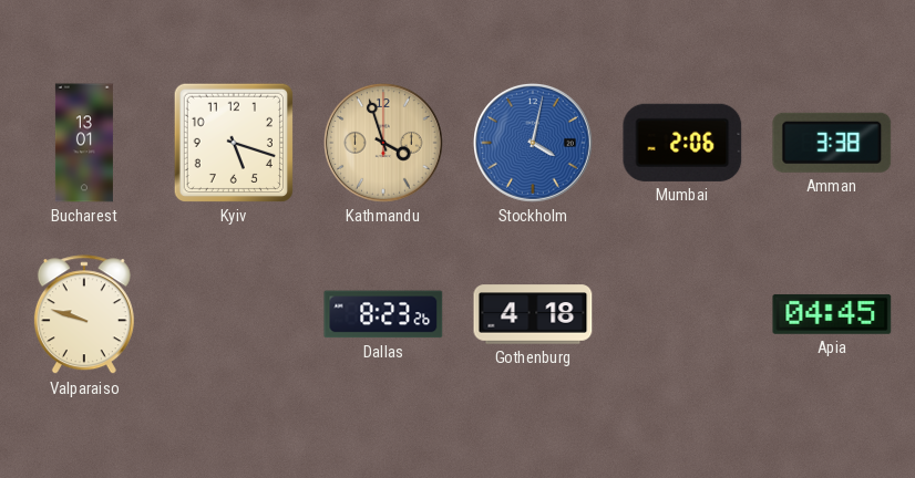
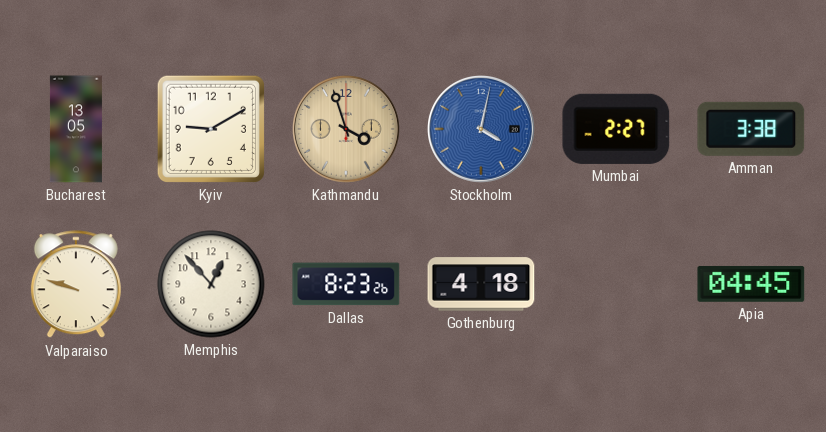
Bucharest: 13:01 -> 13:05
Kyiv: 5:18 -> 9:10
Mumbai: 2:06 -> 2:27
Memphis: none -> 12:53
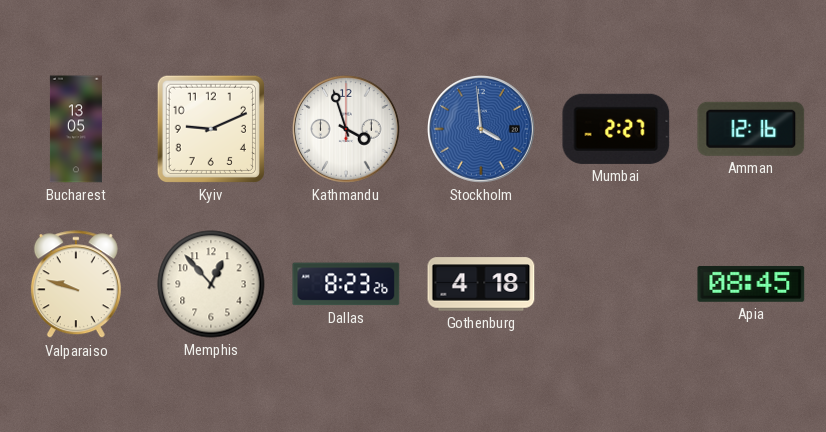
Kyiv: 9:10 -> 9:11
Kathmandu dial: champagne -> white
Stockholm: 4:02 -> 3:59
Amman: 3:38 -> 12:16
Apia: 04:45 -> 08:45
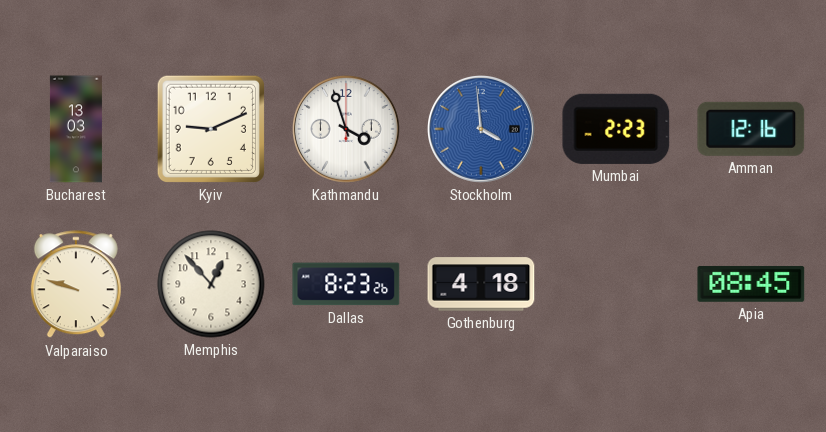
Bucharest: 13:05 -> 13:03
Mumbai: 2:27 -> 2:23
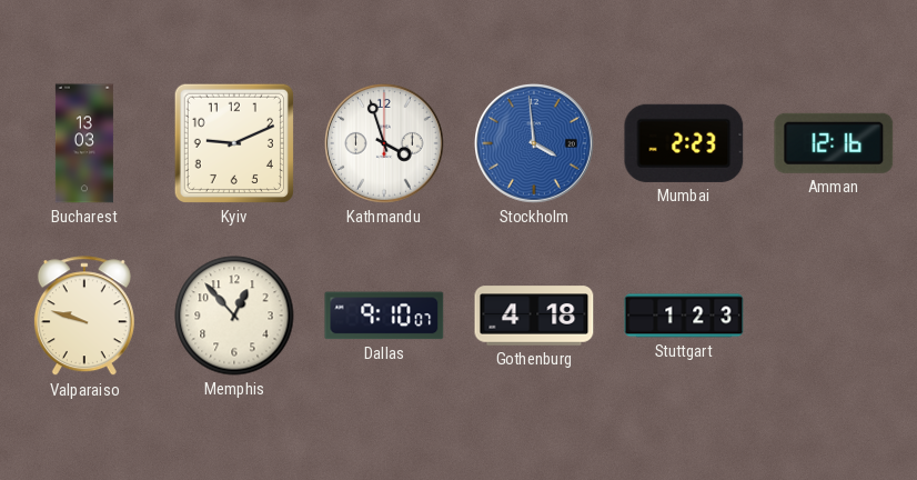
Dallas: 8:23 -> 9:10
Stuttgart: none -> 1:23
Apia: 08:45 -> none
